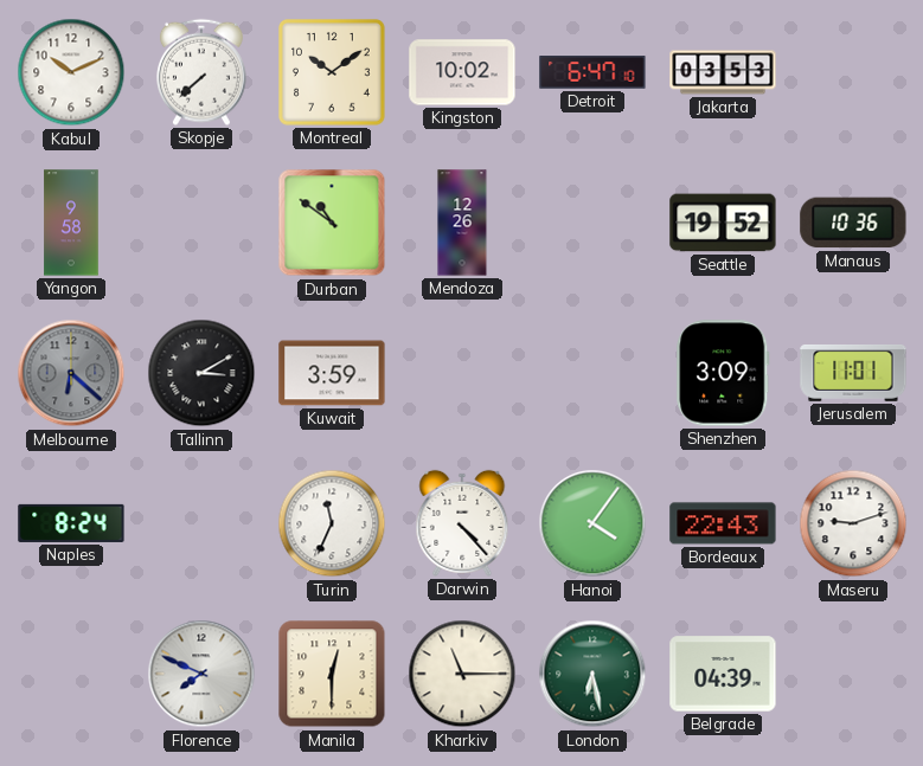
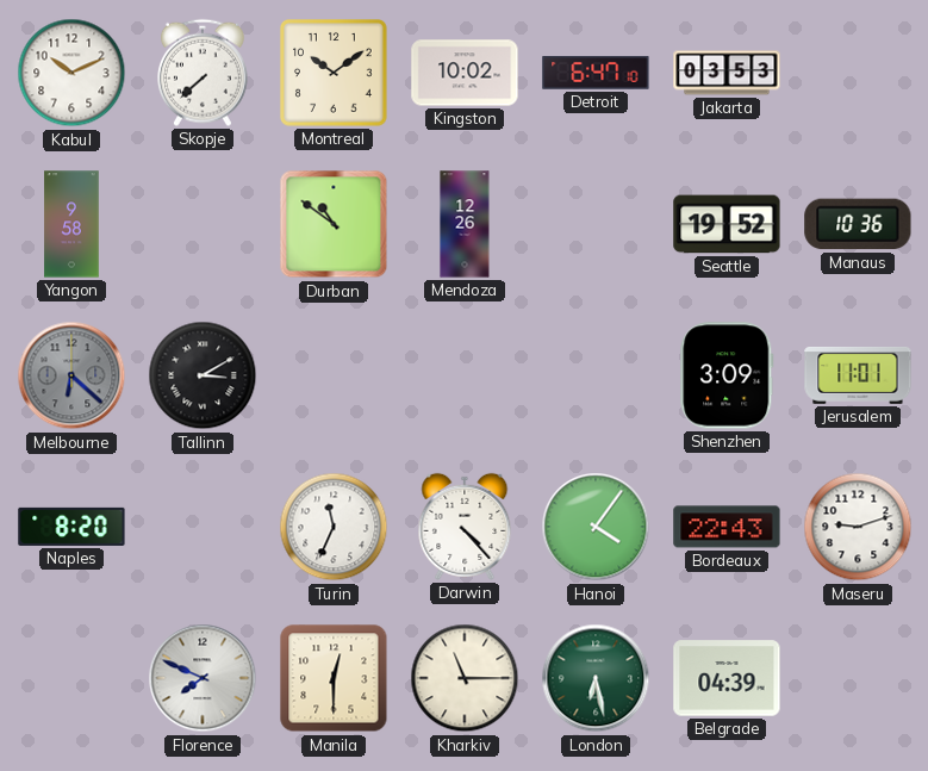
Kuwait: 3:59 -> none
Naples: 8:24 -> 8:20
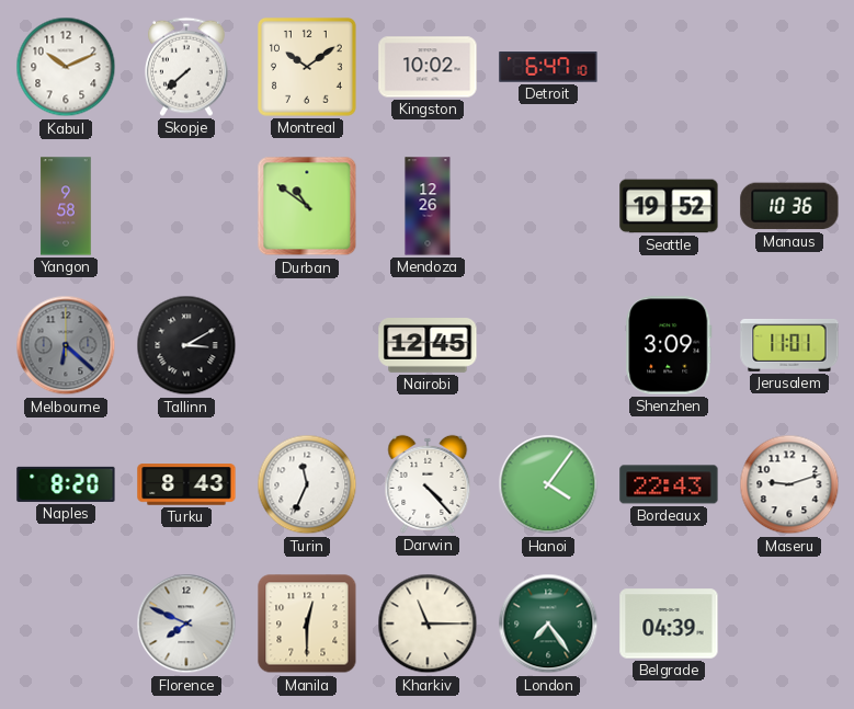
Jakarta: 03:53 -> none
Nairobi: none -> 12:45
Turku: none -> 8:43
London: 6:28 -> 7:24
